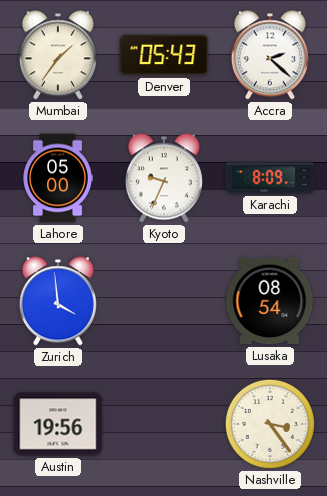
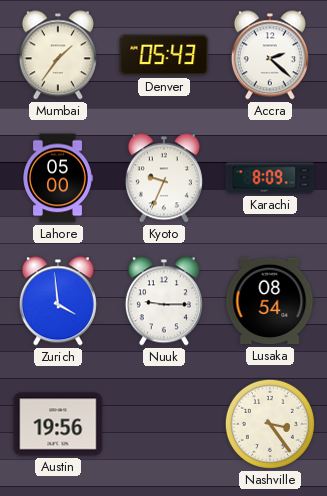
Nuuk: none -> 9:15
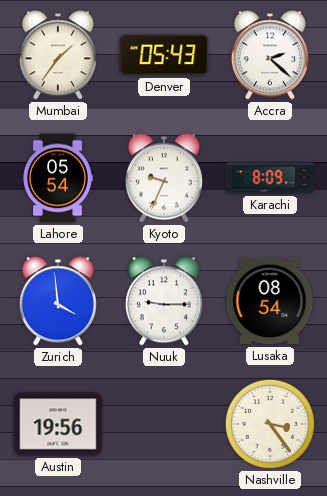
Lahore: 05:00 -> 05:54
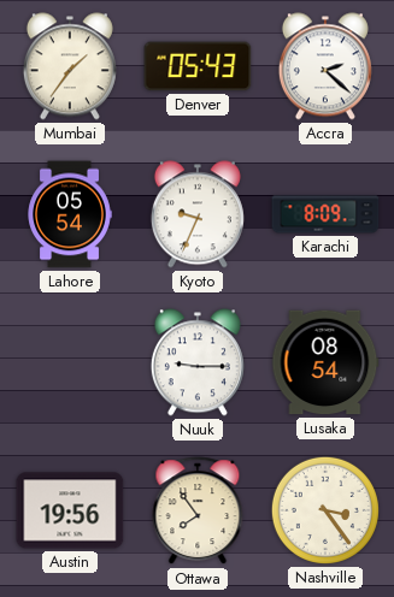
Zurich: 3:59 -> none
Ottawa: none -> 7:54
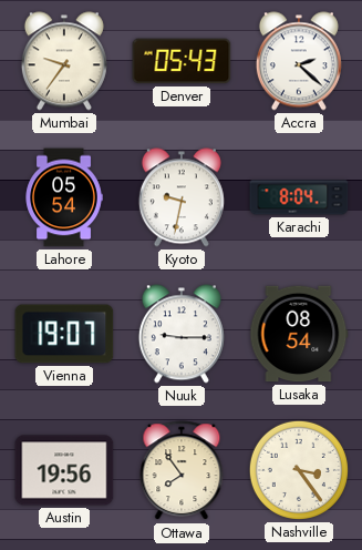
Mumbai: 1:36 -> 9:36
Kyoto: 9:34 -> 9:32
Karachi: 8:09 -> 8:04
Vienna: none -> 19:07
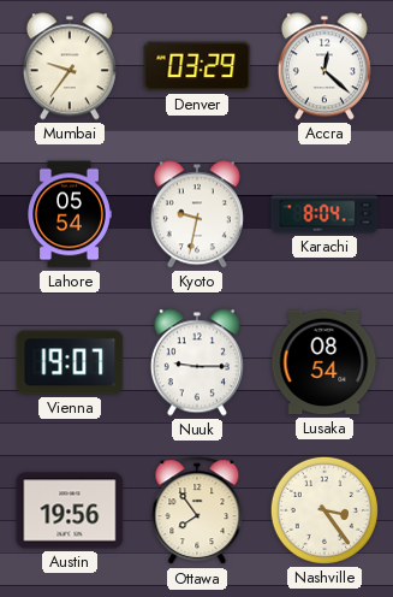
Denver: 05:43 -> 03:29
Accra: 2:22 -> 12:22
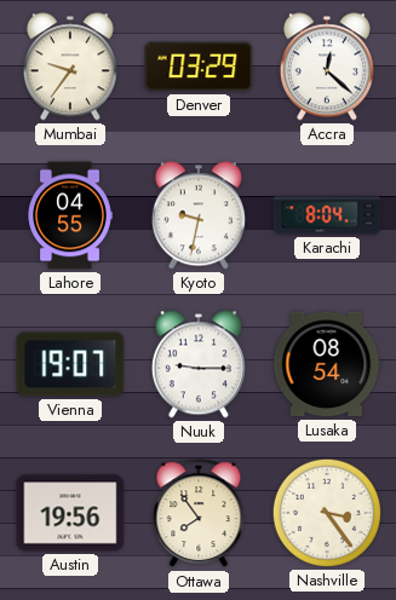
Lahore: 05:54 -> 04:55
